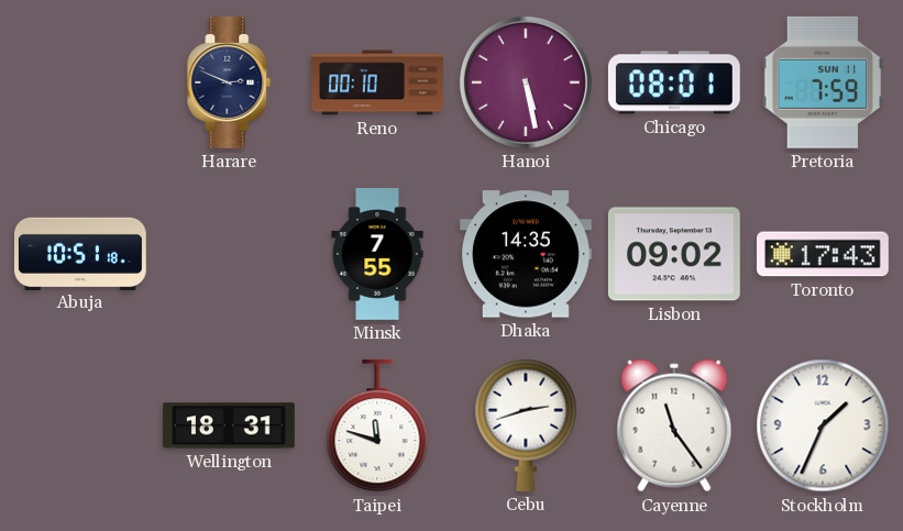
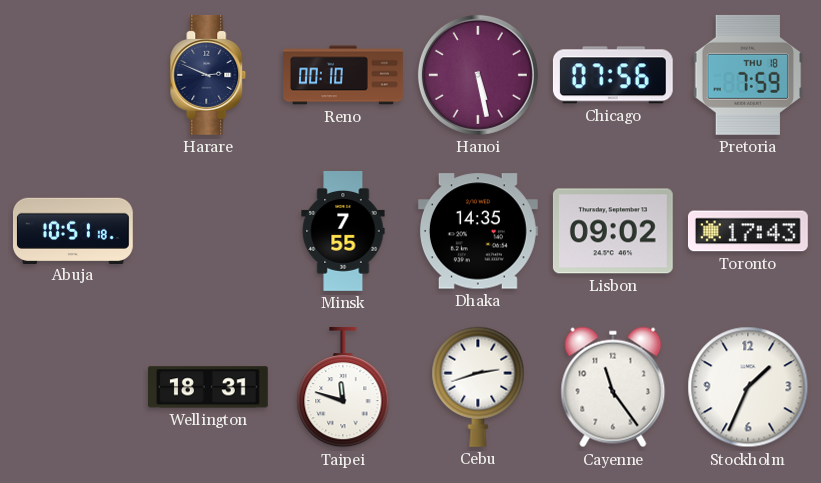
Chicago: 08:01 -> 07:56
Pretoria date: SUN 11 -> THU 18
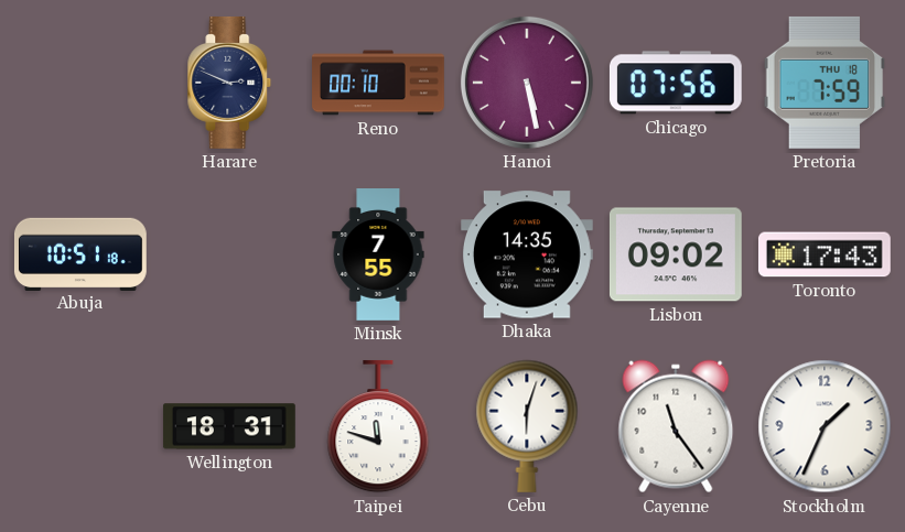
Cebu: 2:42 -> 6:03
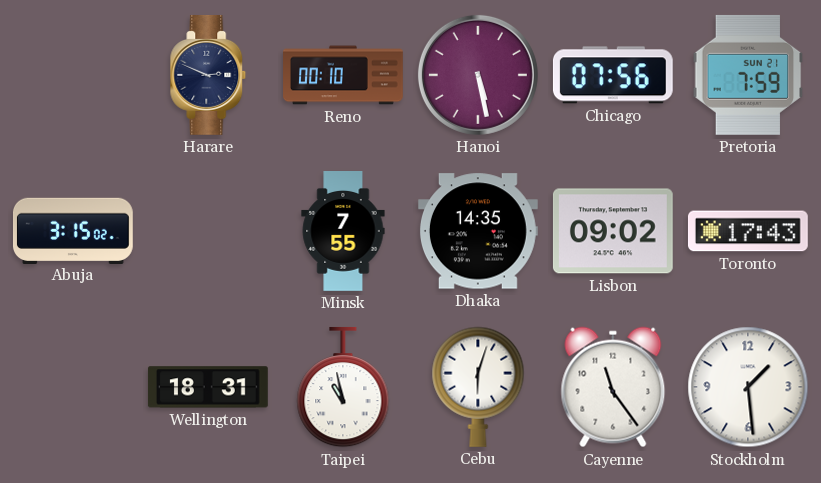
Pretoria date: THU 18 -> SUN 21
Abuja: 10:51 -> 3:15
Taipei: 11:48 -> 10:58
Stockholm: 1:34 -> 1:29
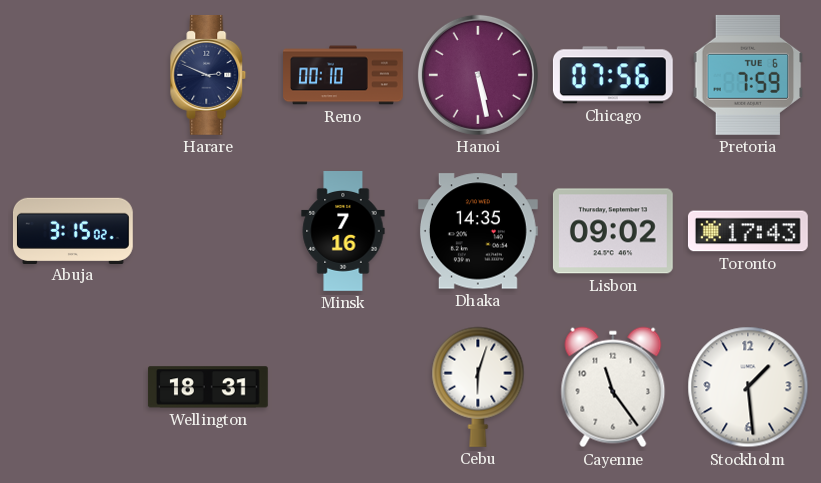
Pretoria date: SUN 21 -> TUE 6
Minsk: 7:55 -> 7:16
Taipei: 10:58 -> none
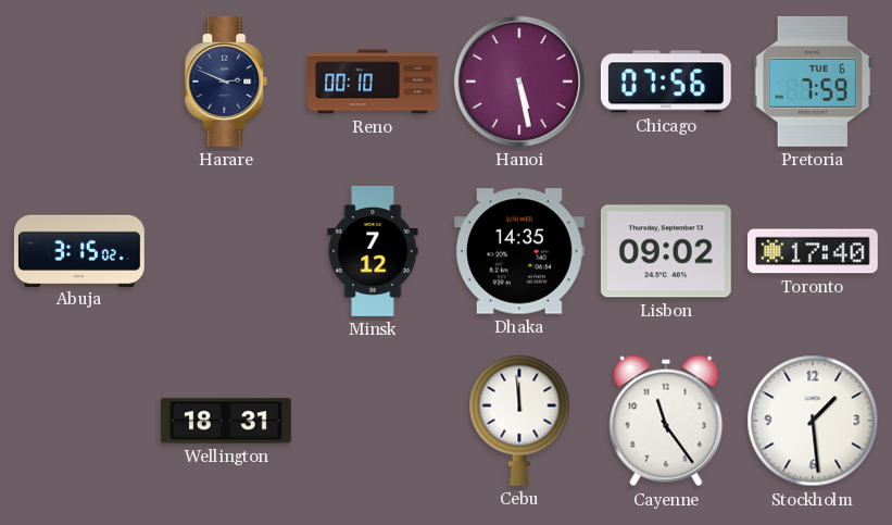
Minsk: 7:16 -> 7:12
Toronto: 17:43 -> 17:40
Cebu: 6:03 -> 11:59
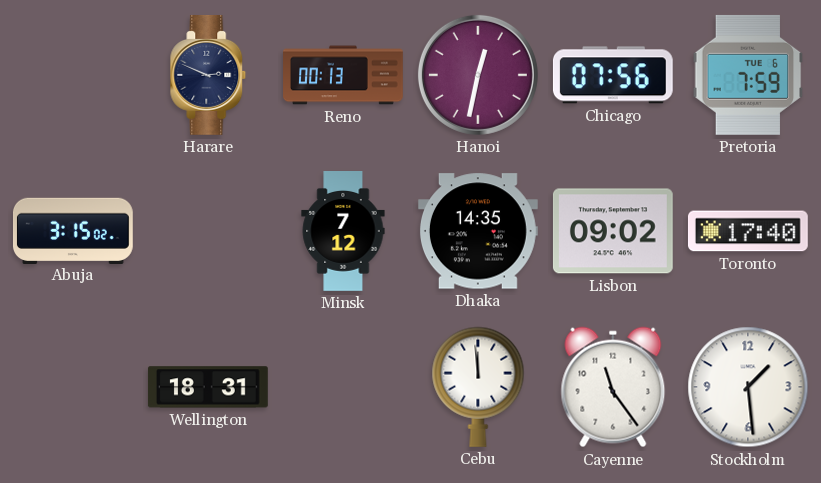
Reno: 00:10 -> 00:13
Hanoi: 5:28 -> 12:32
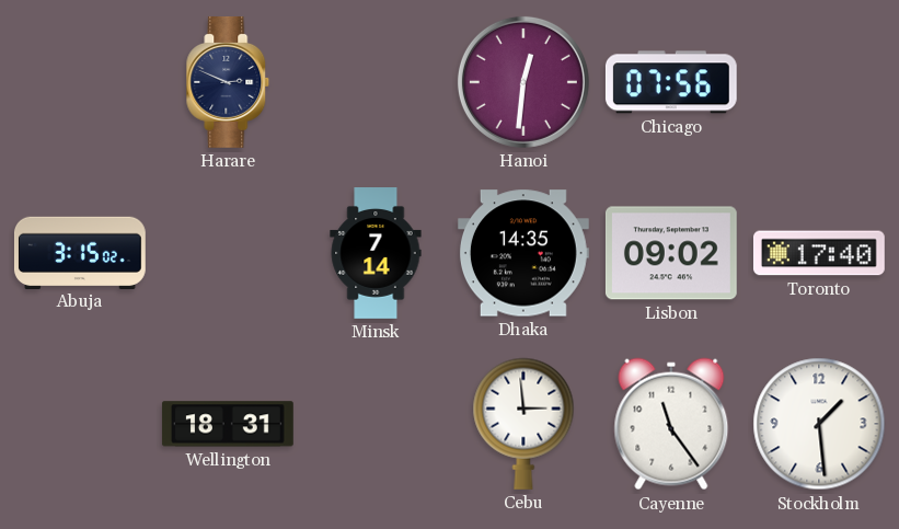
Reno: 00:13 -> none
Hanoi: 12:32 -> 12:31
Pretoria: 7:59 -> none
Minsk: 7:12 -> 7:14
Cebu: 11:59 -> 2:59
